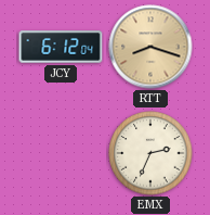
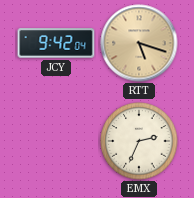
JCY: 6:12 -> 9:42
RTT: 8:18 -> 5:18
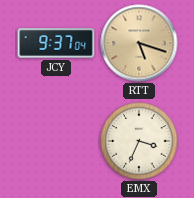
JCY: 9:42 -> 9:37
EMX: 2:34 -> 3:34
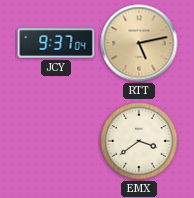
RTT: 5:18 -> 5:13
EMX: 3:34 -> 3:39
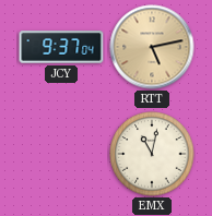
EMX: 3:39 -> 11:02
